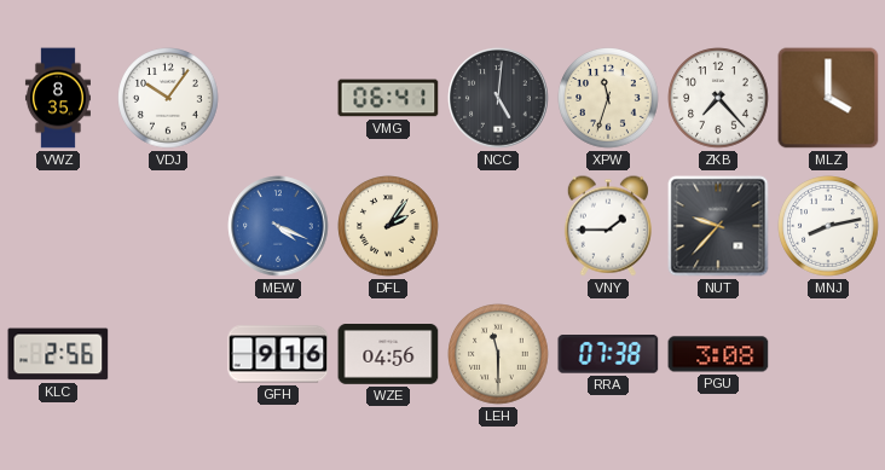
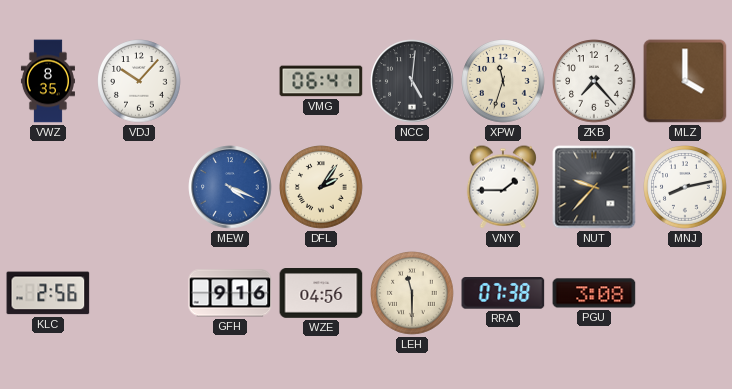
VDJ: 10:06 -> 10:07
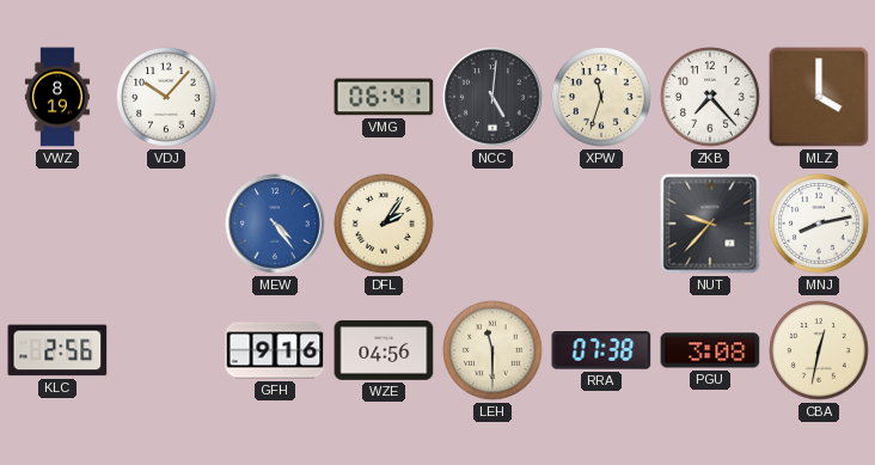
VWZ: 8:35 -> 8:19
MEW: 4:19 -> 4:24
VNY: 1:45 -> none
CBA: none -> 12:32
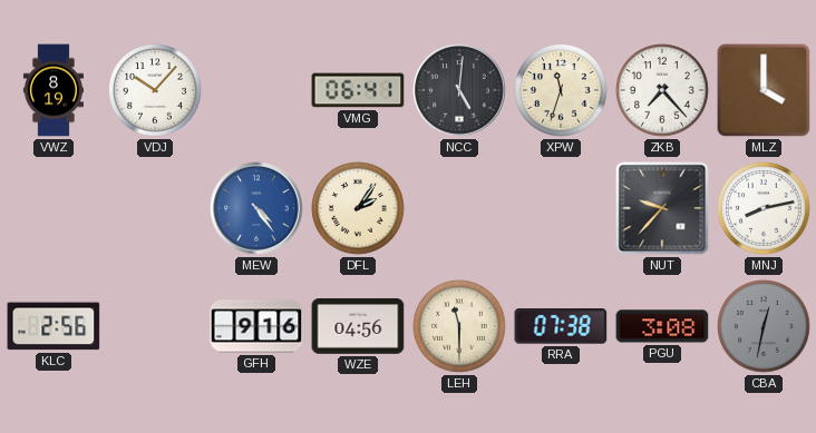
CBA dial: cream -> grey
